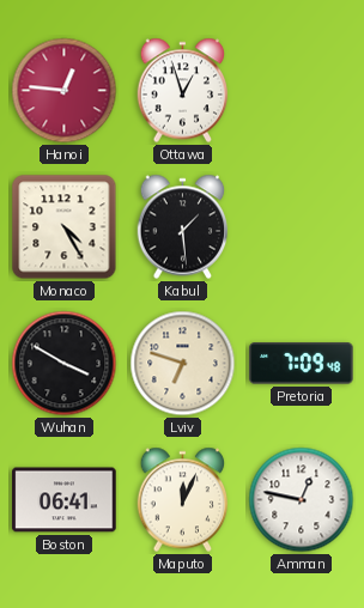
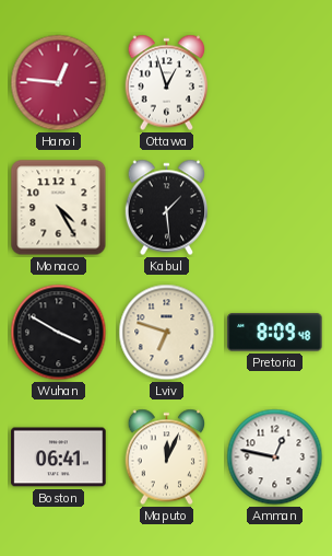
Pretoria: 7:09 -> 8:09
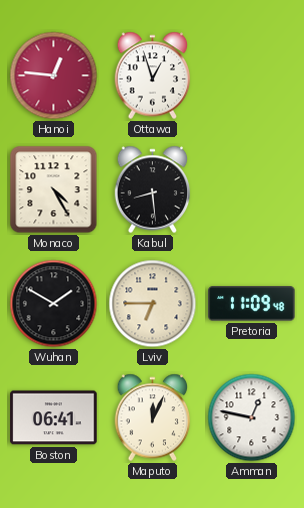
Kabul: 1:29 -> 8:29
Wuhan: 3:50 -> 1:50
Lviv: 6:48 -> 6:45
Pretoria: 8:09 -> 11:09
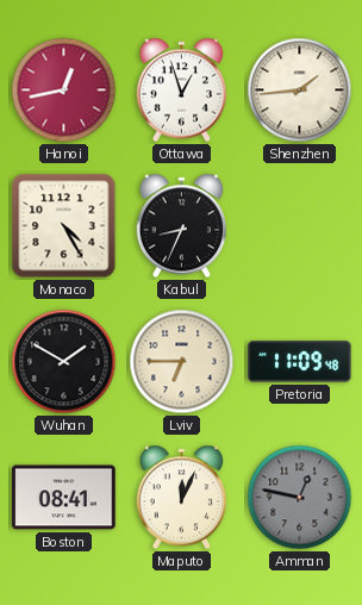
Hanoi: 12:46 -> 12:43
Shenzhen: none -> 1:44
Kabul: 8:29 -> 8:34
Boston: 06:41 -> 08:41
Amman dial: white -> grey
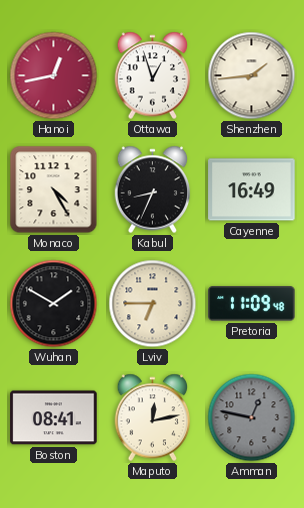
Cayenne: none -> 16:49
Maputo: 12:04 -> 12:13
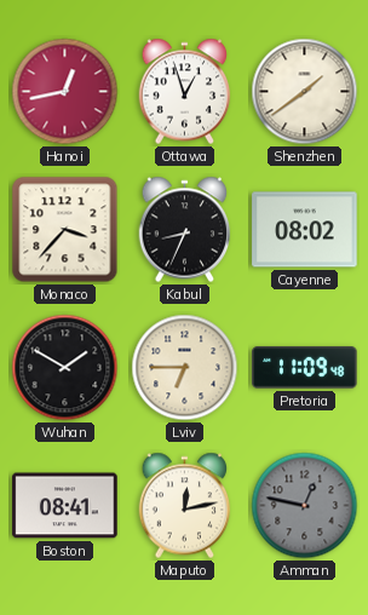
Shenzhen: 1:44 -> 1:39
Monaco: 4:25 -> 3:37
Cayenne: 16:49 -> 08:02
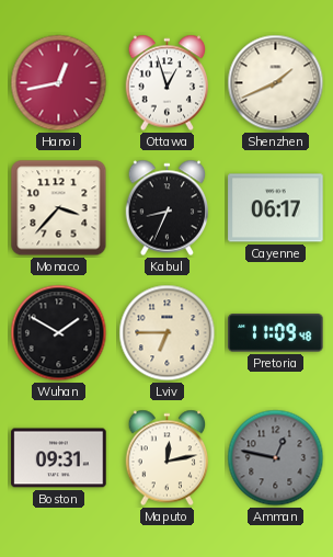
Shenzhen: 1:39 -> 1:41
Cayenne: 08:02 -> 06:17
Boston: 08:41 -> 09:31
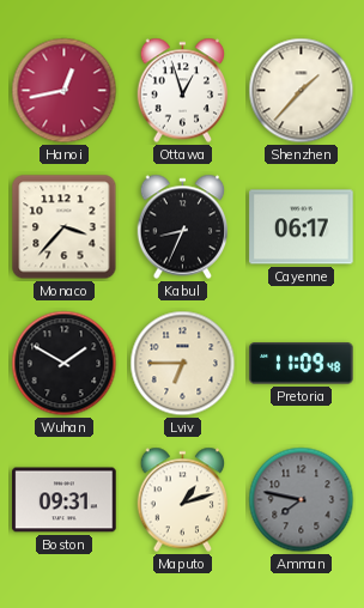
Shenzhen: 1:41 -> 1:37
Maputo: 12:13 -> 1:12
Amman: 12:47 -> 7:47
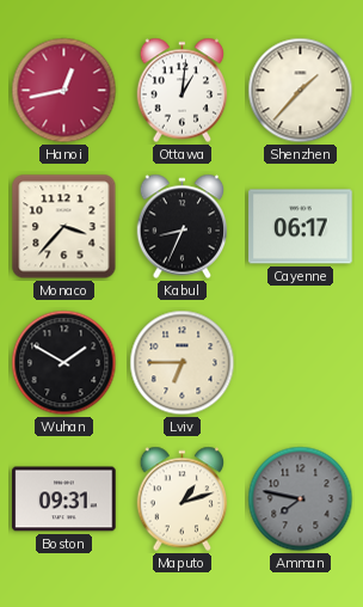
Ottawa: 12:57 -> 1:01
Pretoria: 11:09 -> none
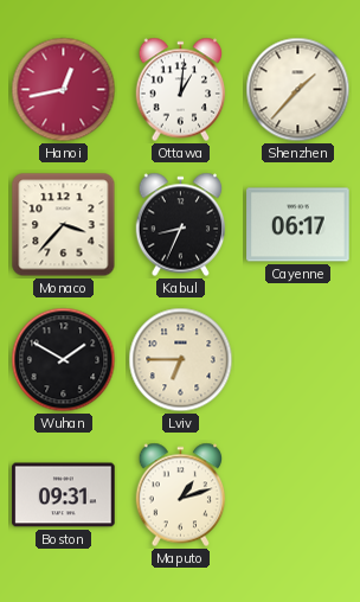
Amman: 7:47 -> none
